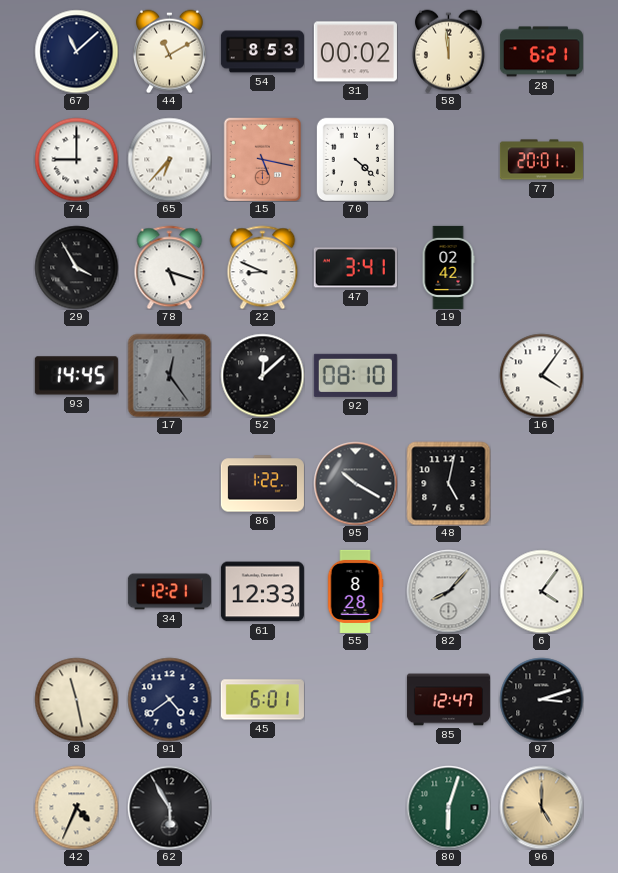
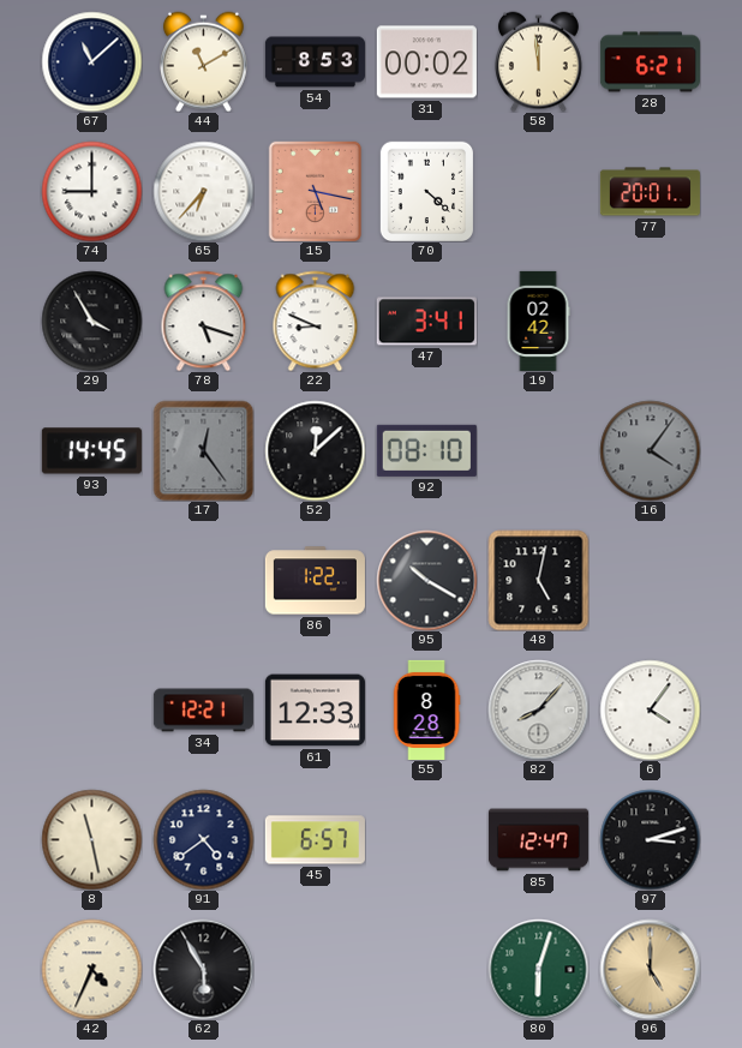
16 dial: white -> grey
45: 6:01 -> 6:57
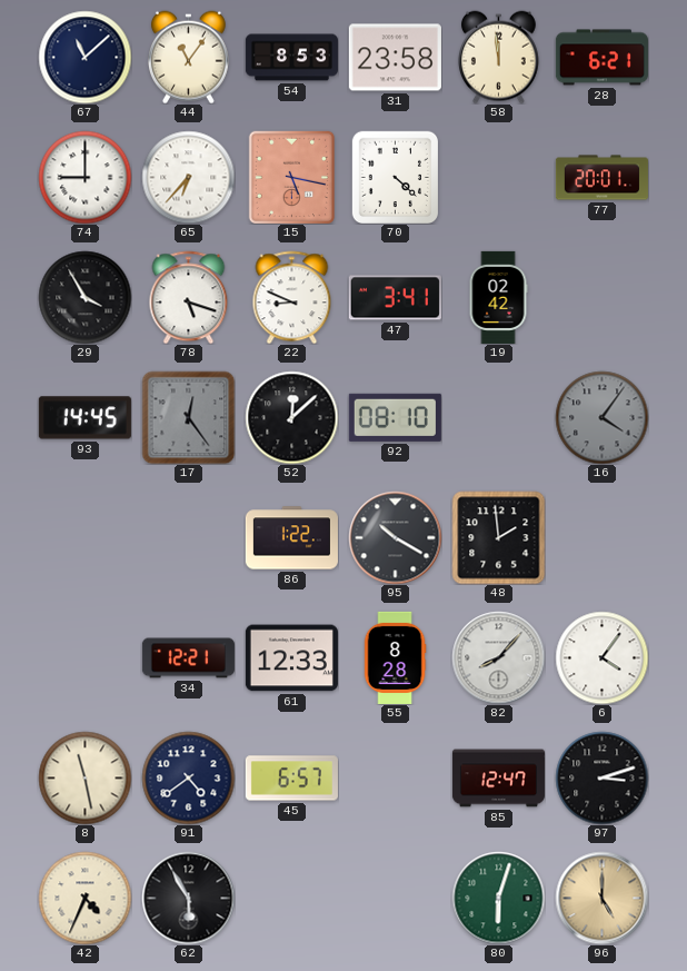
44: 11:10 -> 11:06
31: 00:02 -> 23:58
48: 5:02 -> 1:59
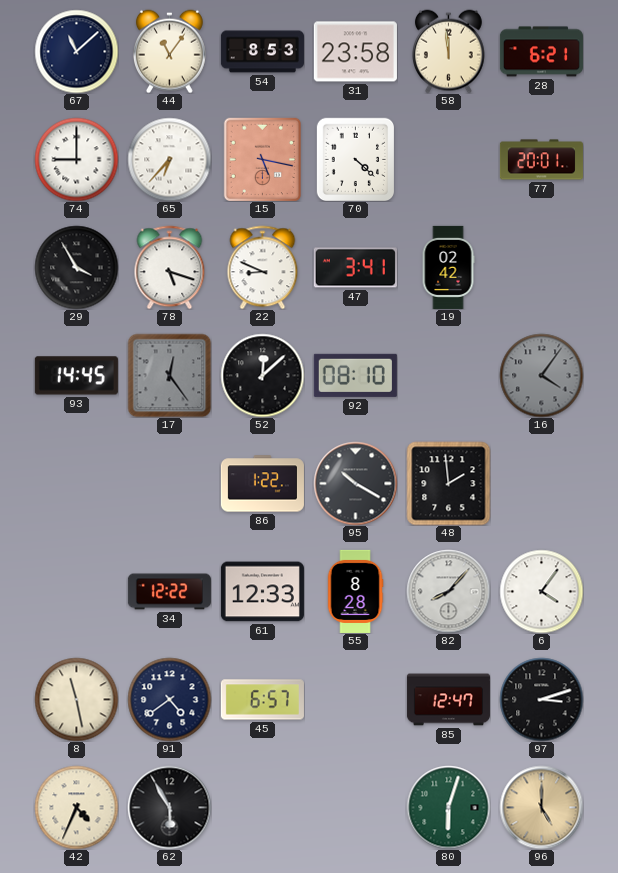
34: 12:21 -> 12:22
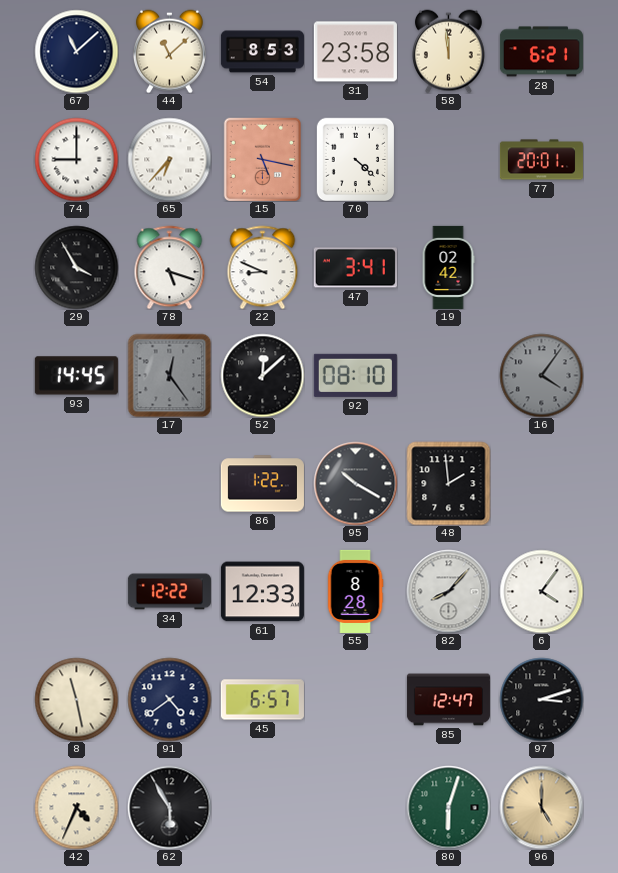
44: 11:06 -> 11:08
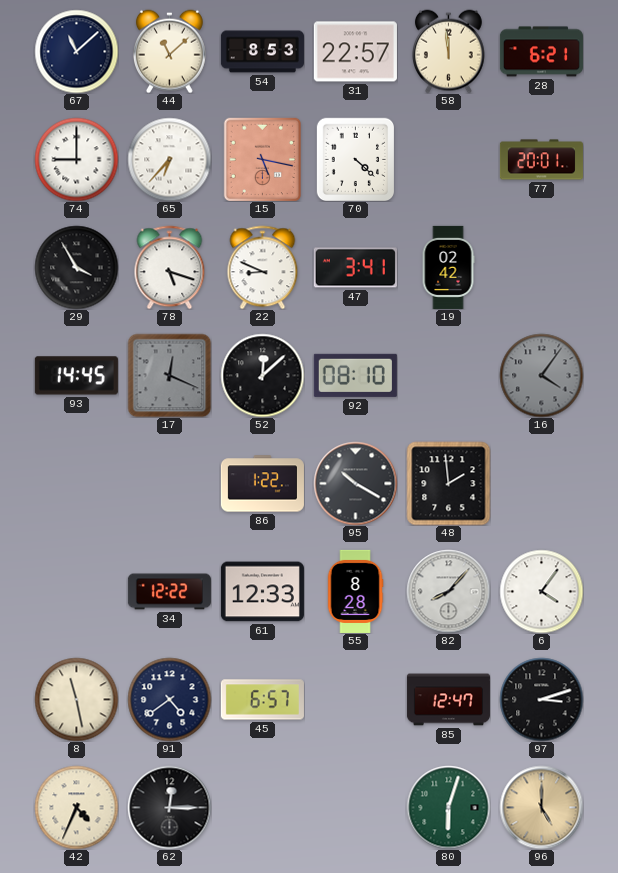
31: 23:58 -> 22:57
17: 12:24 -> 12:19
62: 5:55 -> 12:15
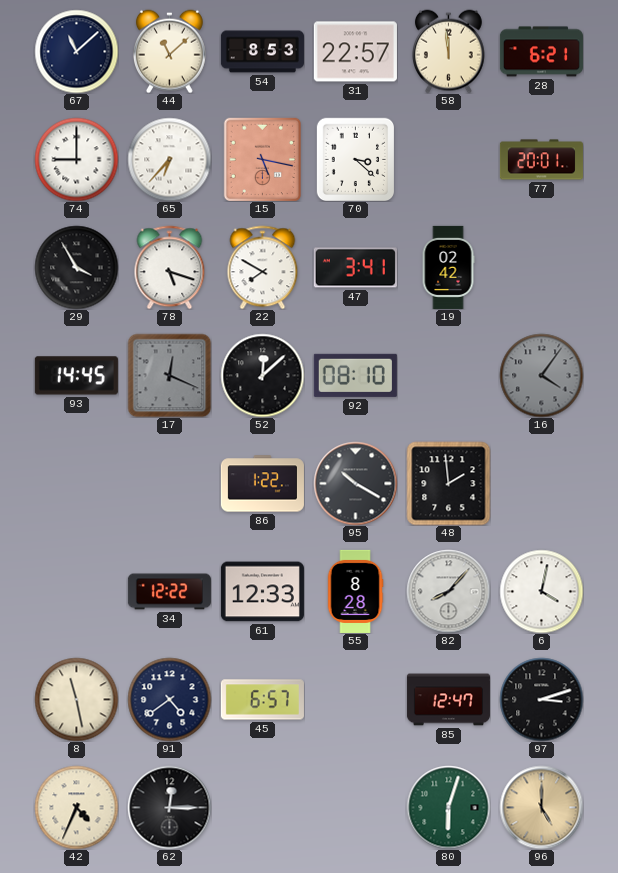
70: 4:22 -> 3:22
22: 8:49 -> 7:50
6: 4:06 -> 4:02
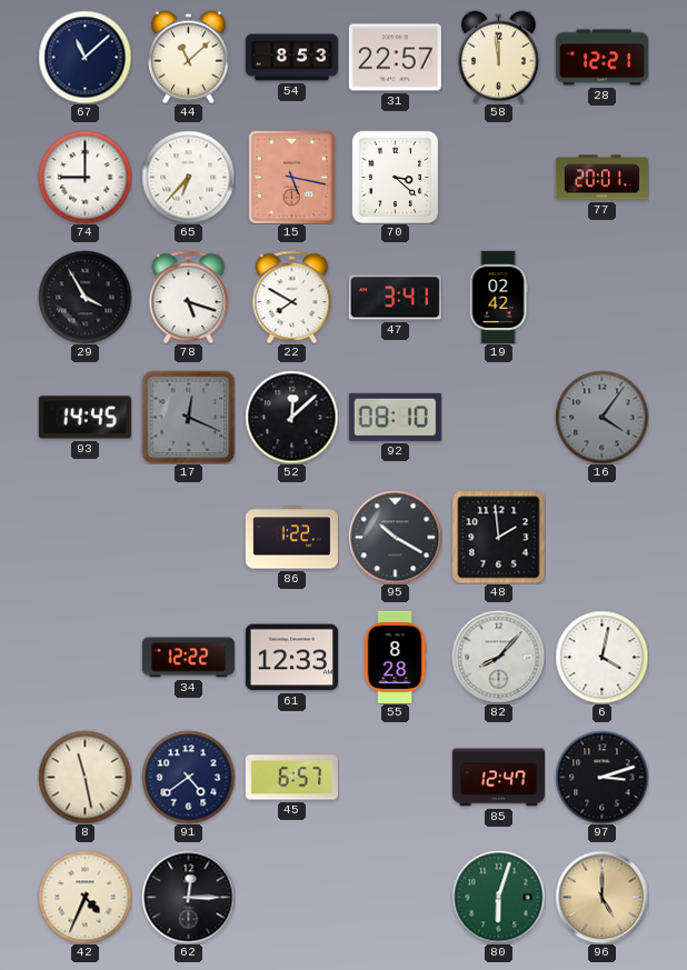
28: 6:21 -> 12:21
